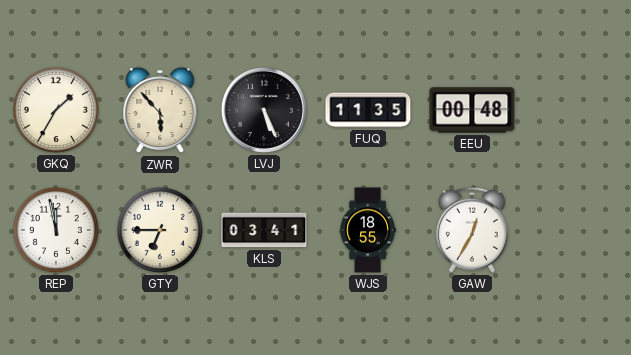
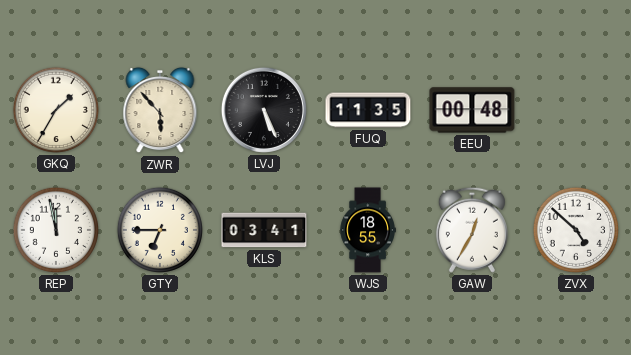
ZVX: none -> 4:52
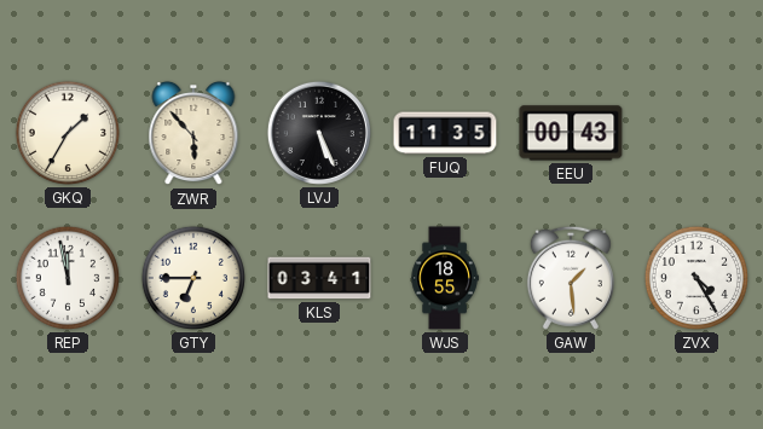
EEU: 00:48 -> 00:43
GAW: 12:35 -> 1:29
ZVX: 4:52 -> 4:25
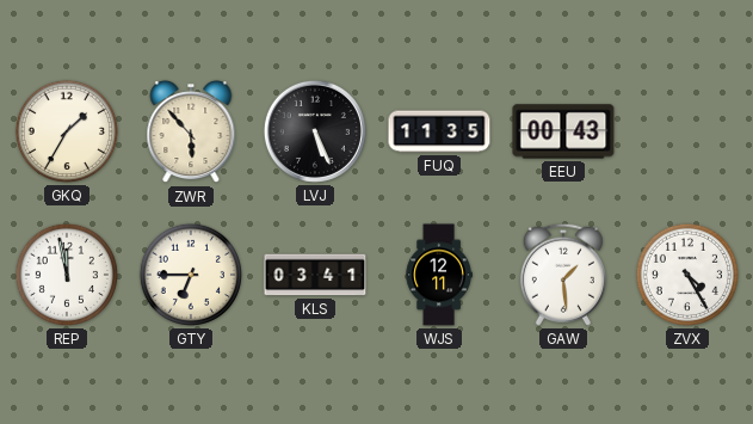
WJS: 18:55 -> 12:11
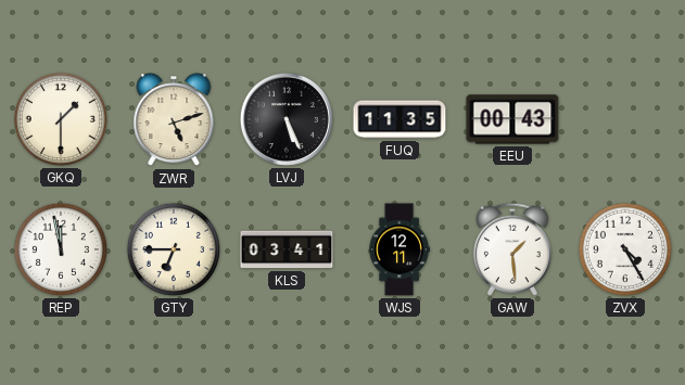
GKQ: 1:35 -> 1:30
ZWR: 5:53 -> 5:12
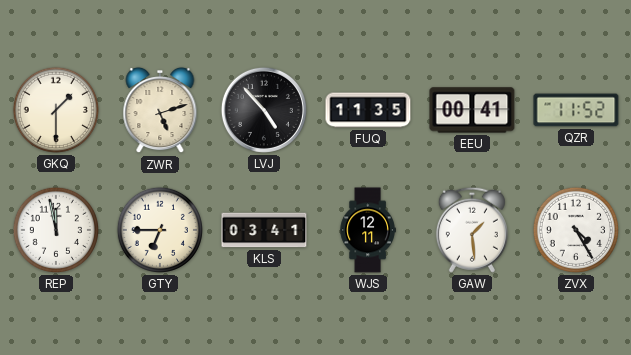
LVJ: 5:26 -> 4:53
EEU: 00:43 -> 00:41
QZR: none -> 11:52
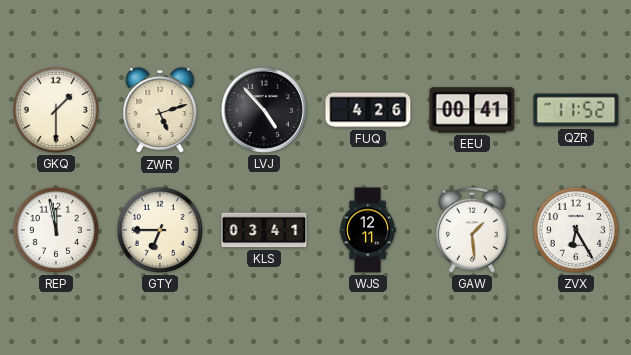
FUQ: 11:35 -> 4:26
ZVX: 4:25 -> 6:25
